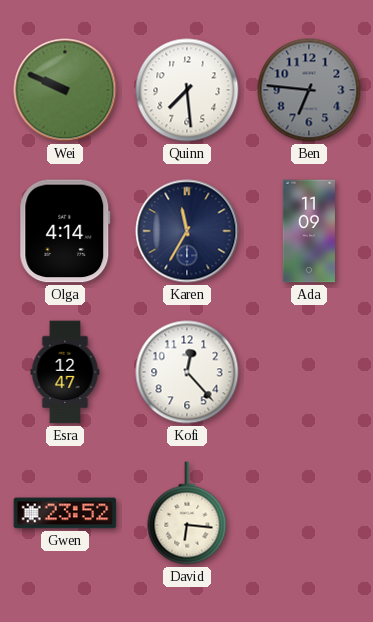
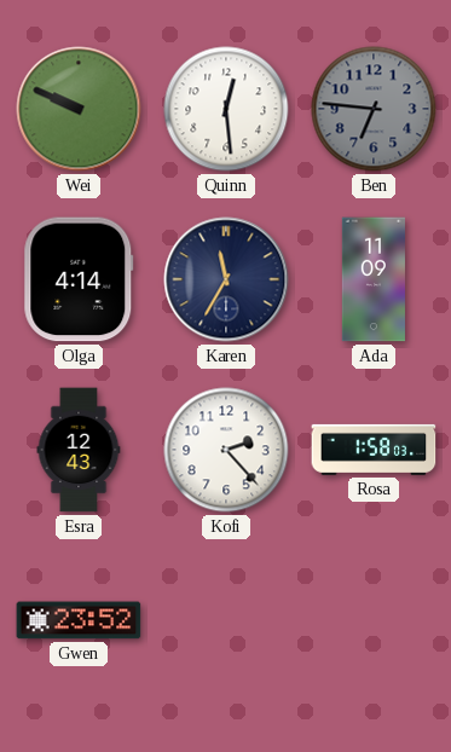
Quinn: 7:29 -> 12:29
Esra: 12:47 -> 12:43
Kofi: 12:23 -> 2:23
Rosa: none -> 1:58
David: 6:16 -> none
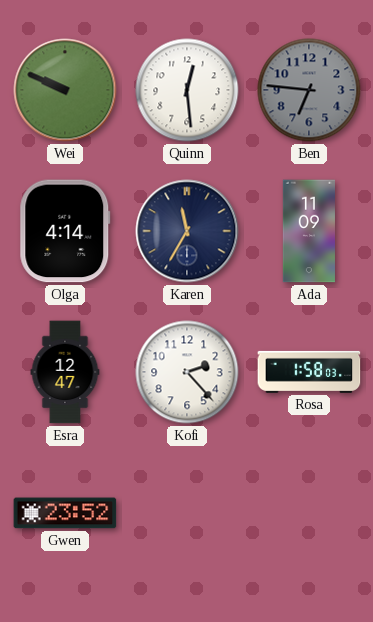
Esra: 12:43 -> 12:47
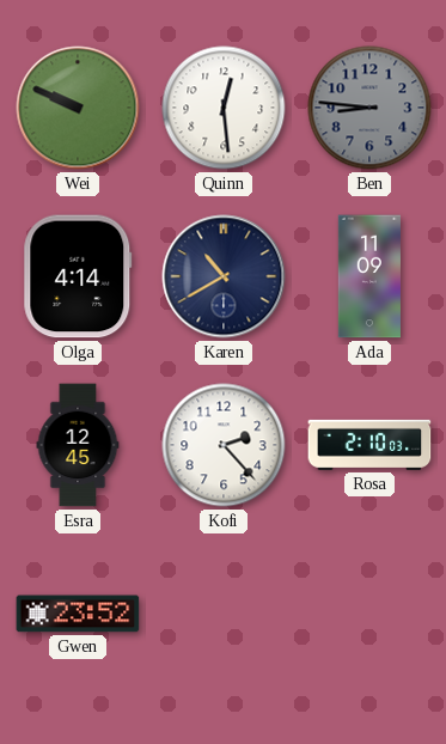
Ben: 6:46 -> 8:46
Karen: 11:35 -> 10:40
Esra: 12:47 -> 12:45
Rosa: 1:58 -> 2:10
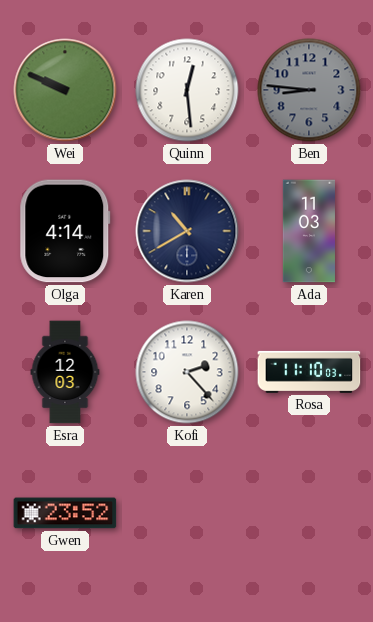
Ada: 11:09 -> 11:03
Esra: 12:45 -> 12:03
Rosa: 2:10 -> 11:10
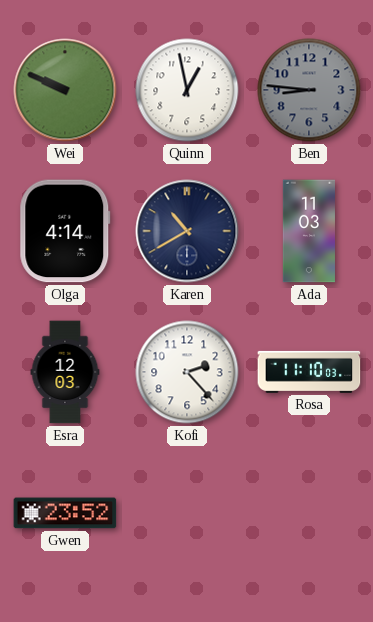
Quinn: 12:29 -> 12:58
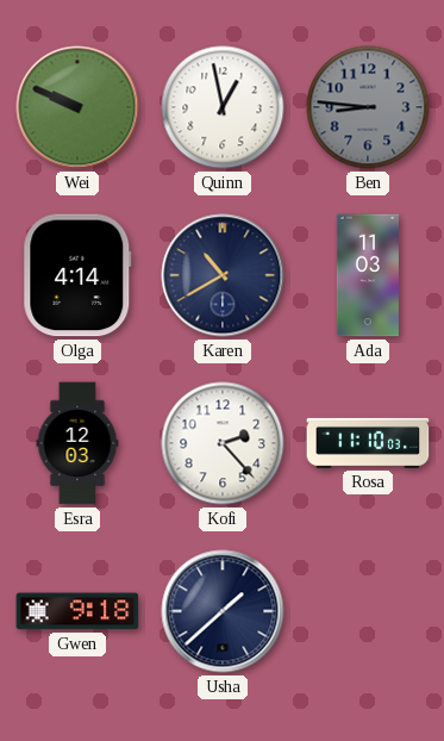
Gwen: 23:52 -> 9:18
Usha: none -> 1:38
